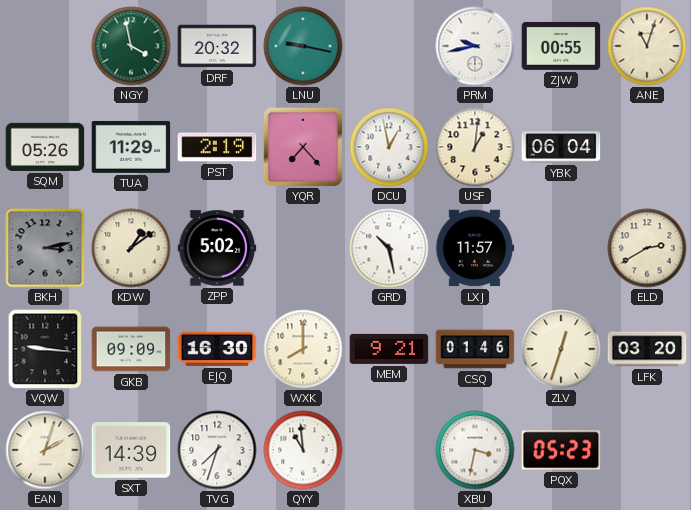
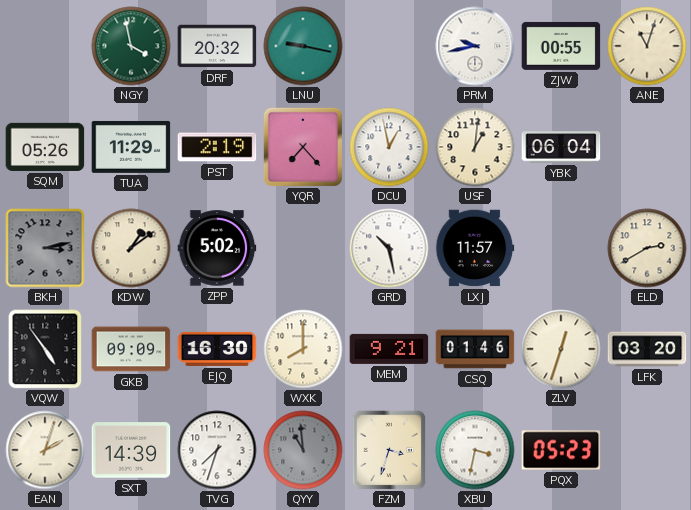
VQW: 9:16 -> 4:54
QYY dial: white -> grey
FZM: none -> 3:33
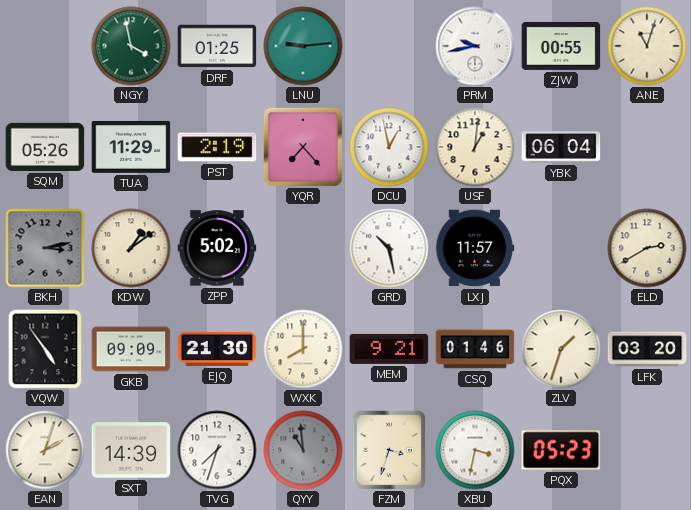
DRF: 20:32 -> 01:25
LNU: 9:17 -> 9:14
EJQ: 16:30 -> 21:30
ZLV: 12:33 -> 1:33
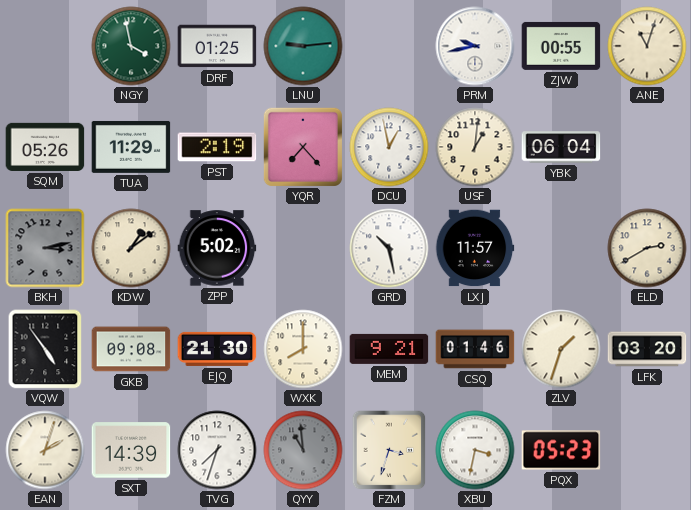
GKB: 09:09 -> 09:08
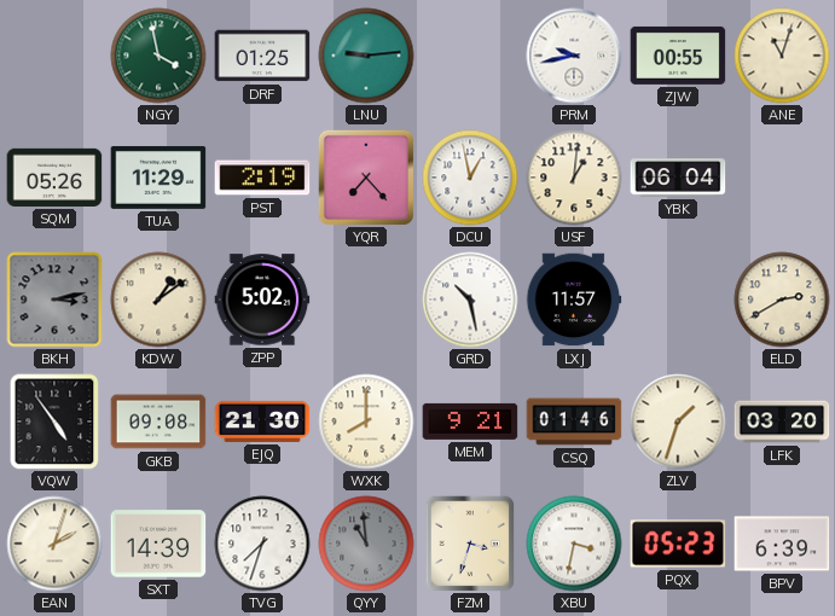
BPV: none -> 6:39
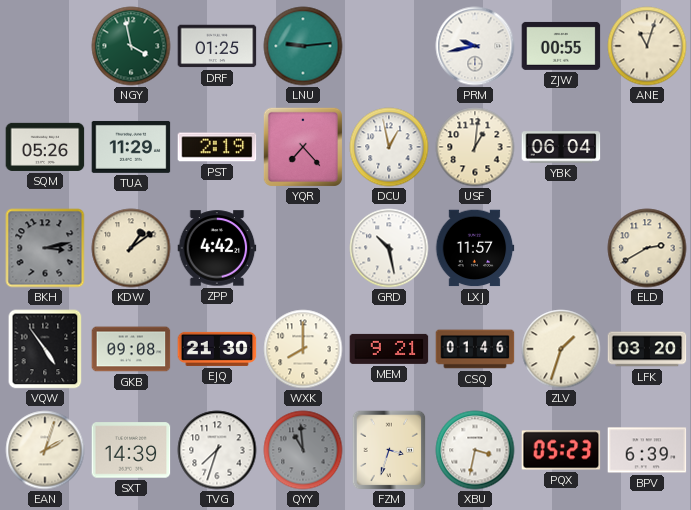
ZPP: 5:02 -> 4:42
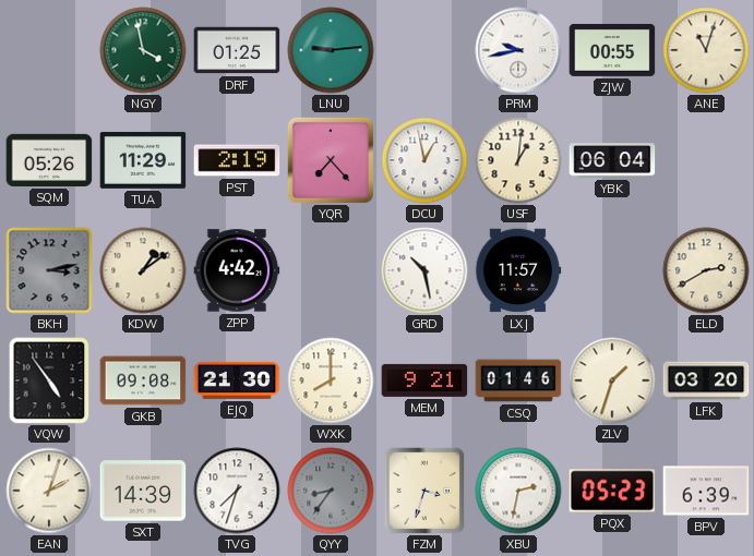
QYY: 10:59 -> 8:36
XBU: 3:32 -> 2:32
